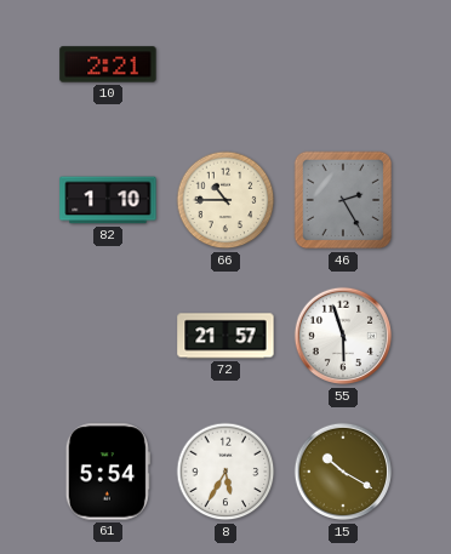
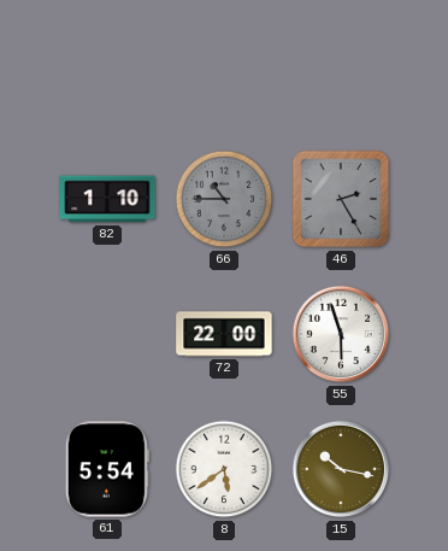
10: 2:21 -> none
66 dial: cream -> grey
72: 21:57 -> 22:00
8: 5:35 -> 5:39
15: 10:20 -> 10:17
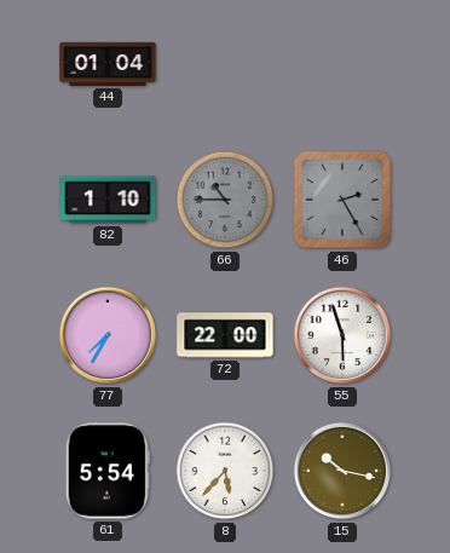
44: none -> 01:04
77: none -> 7:35
8: 5:39 -> 5:37
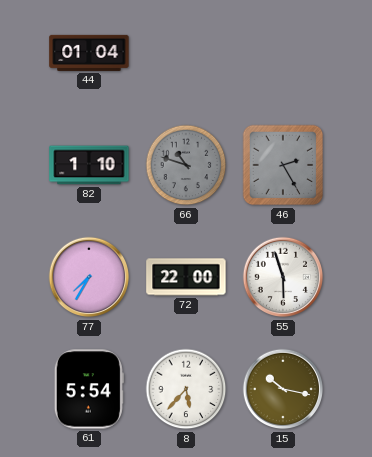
66: 10:45 -> 10:48
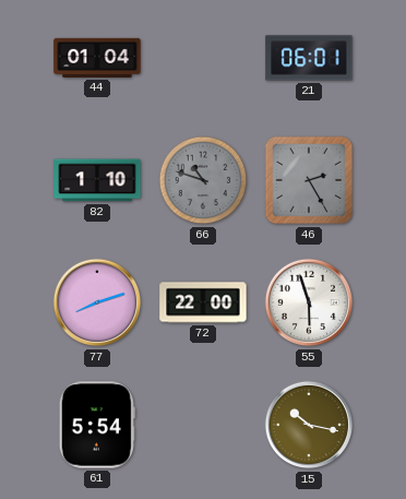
21: none -> 06:01
77: 7:35 -> 8:12
8: 5:37 -> none
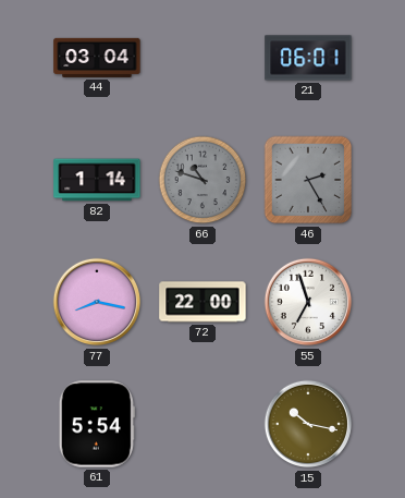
44: 01:04 -> 03:04
82: 1:10 -> 1:14
77: 8:12 -> 8:17
55: 5:57 -> 6:57
